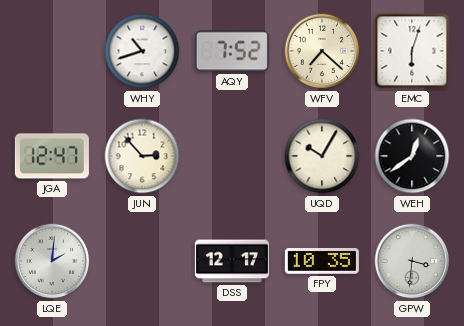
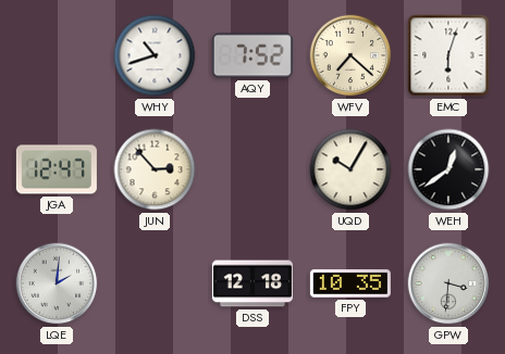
DSS: 12:17 -> 12:18
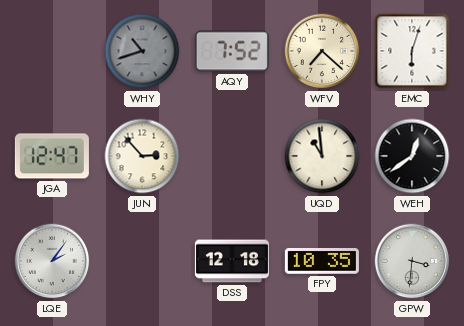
WHY dial: white -> grey
UQD: 10:05 -> 10:59
LQE: 2:01 -> 2:06
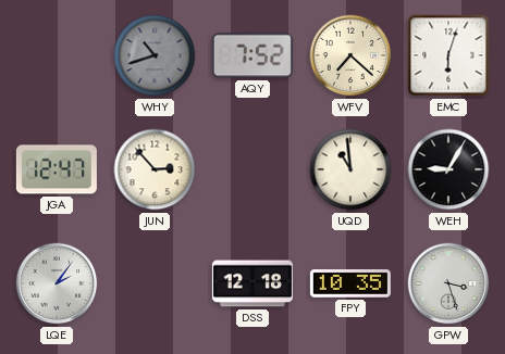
WEH: 12:39 -> 9:05
GPW: 3:31 -> 3:27
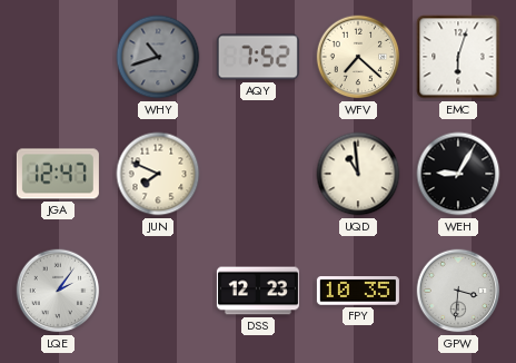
JUN: 2:53 -> 7:49
DSS: 12:18 -> 12:23
GPW: 3:27 -> 3:31
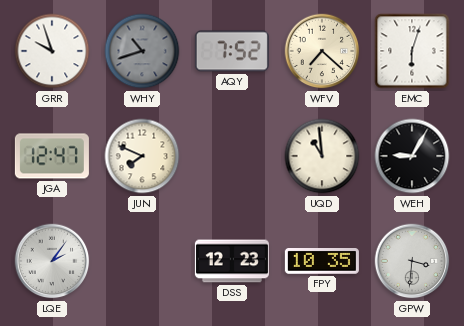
GRR: none -> 9:57
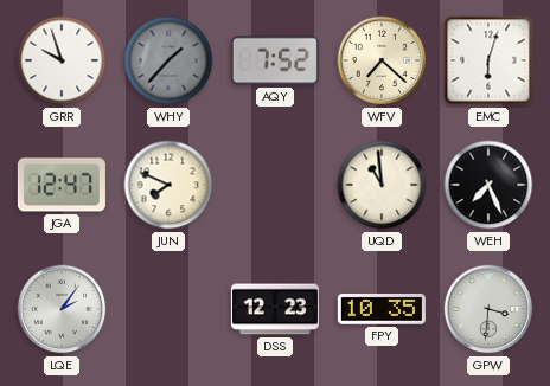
WHY: 10:42 -> 1:37
WEH: 9:05 -> 7:26
